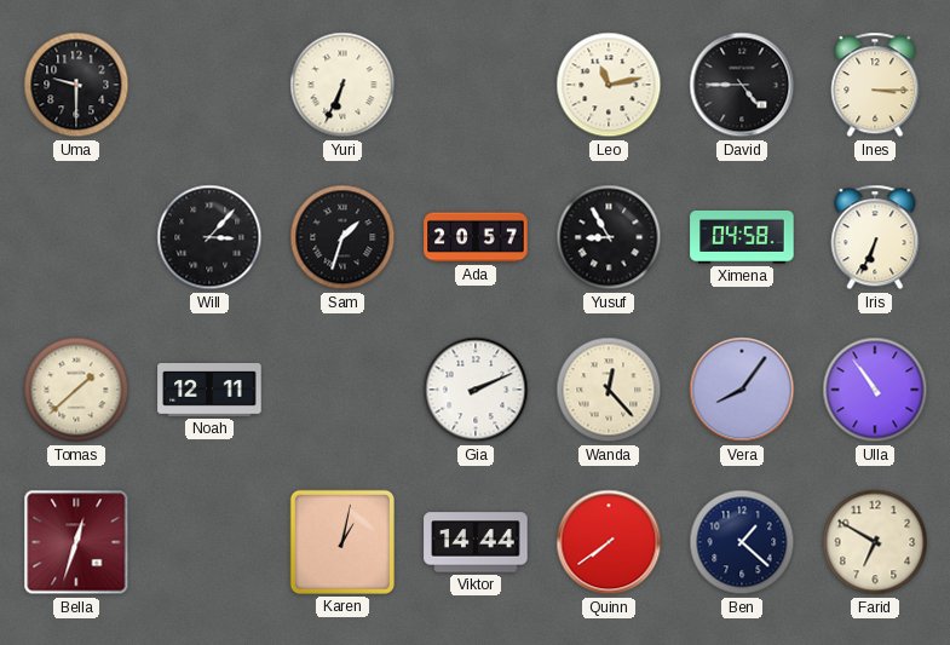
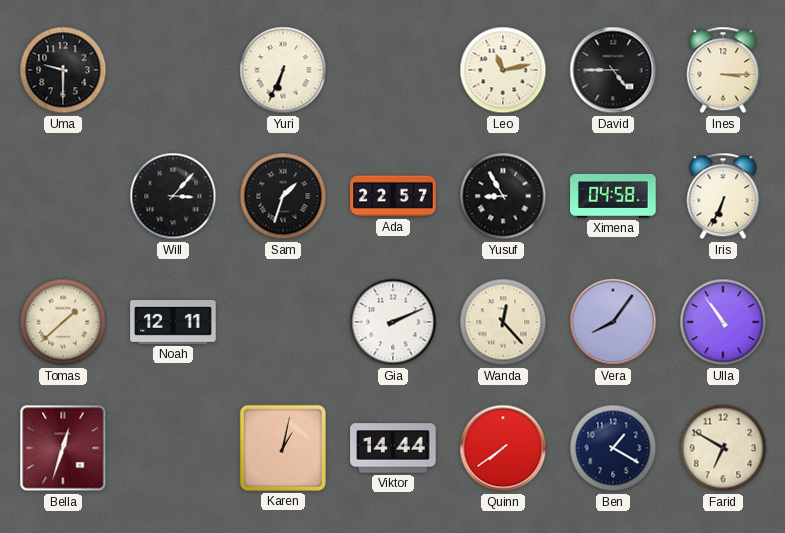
Ada: 20:57 -> 22:57
Ben: 1:22 -> 1:20
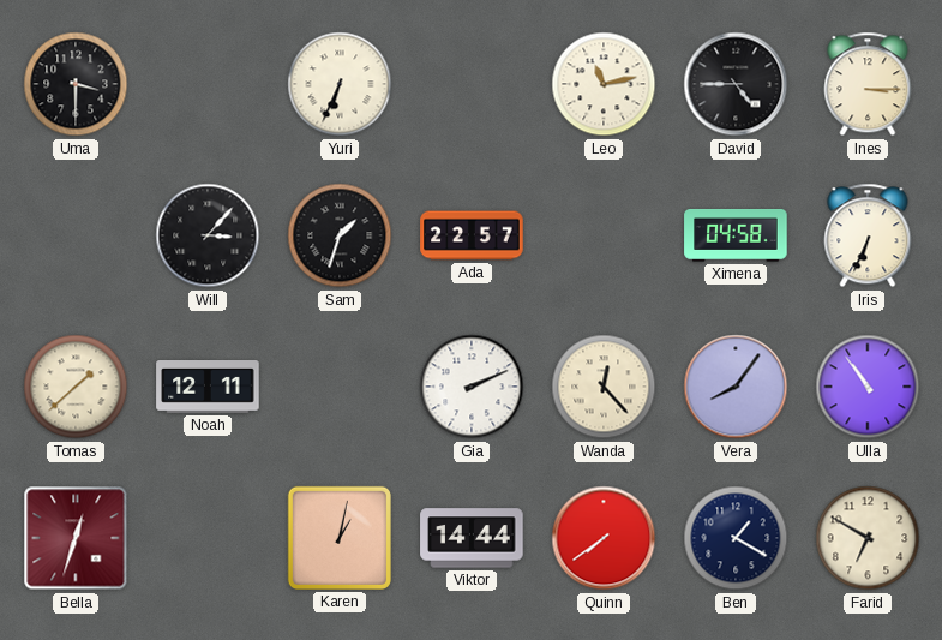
Uma: 9:30 -> 3:30
Yusuf: 8:55 -> none
